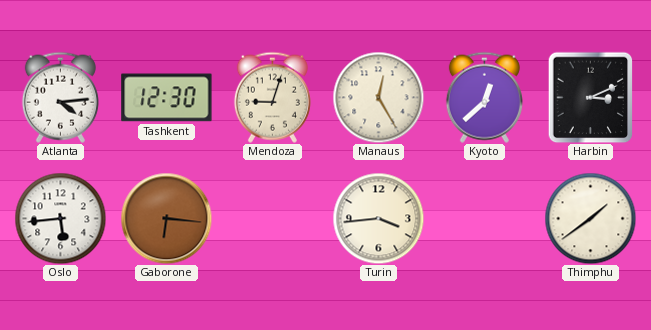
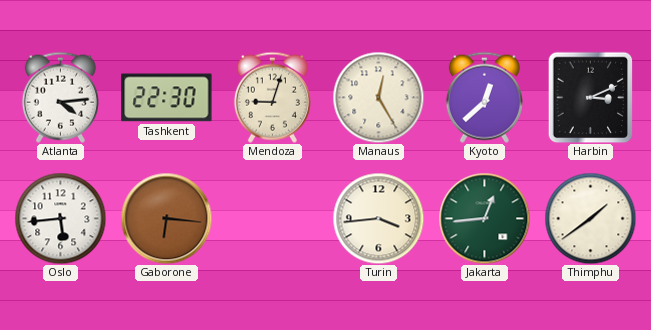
Tashkent: 12:30 -> 22:30
Jakarta: none -> 12:44
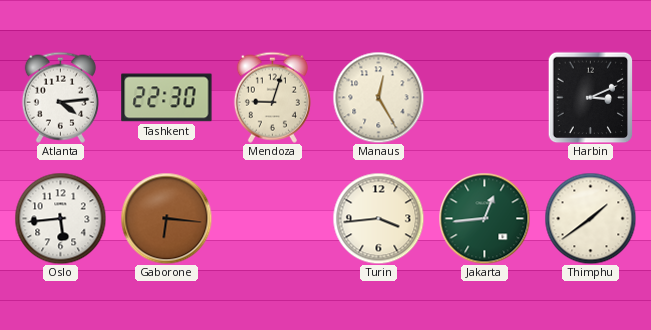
Kyoto: 12:38 -> none
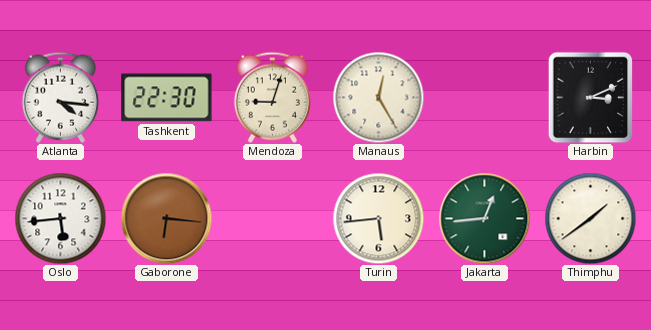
Atlanta: 4:14 -> 4:16
Turin: 3:44 -> 5:44
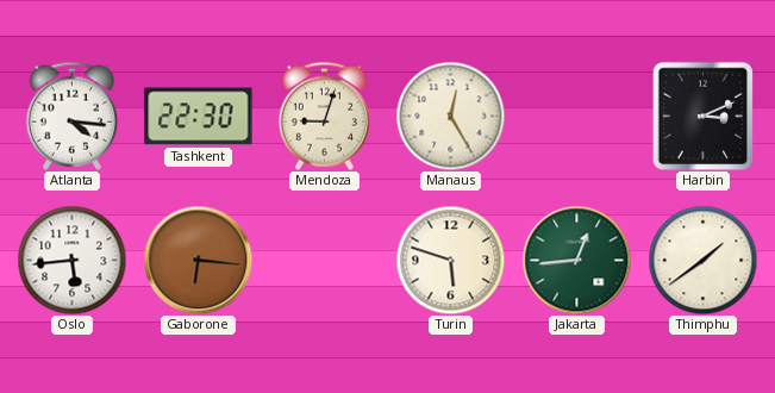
Turin: 5:44 -> 5:48
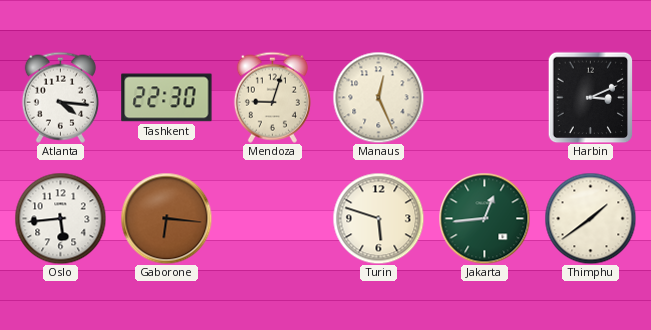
Manaus: 12:25 -> 12:26
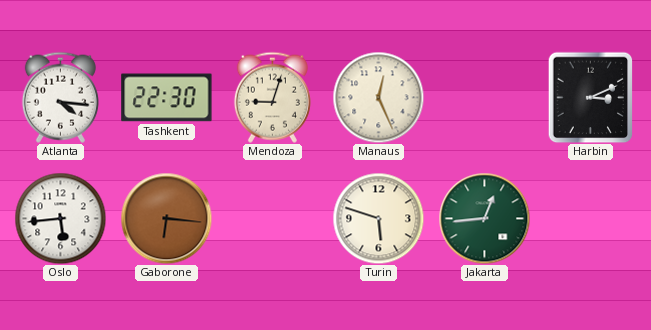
Thimphu: 1:39 -> none
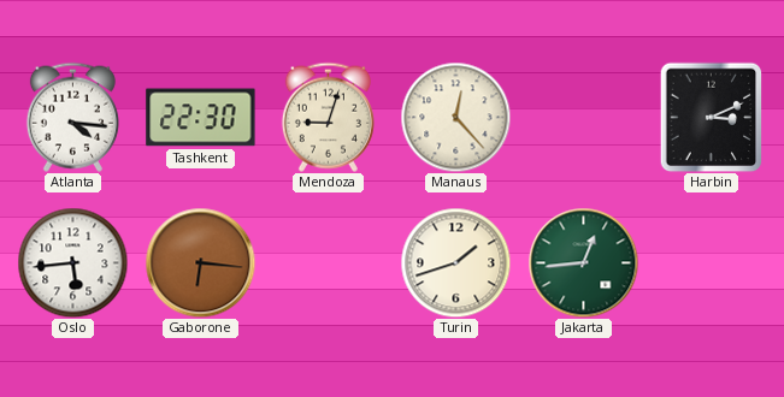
Manaus: 12:26 -> 12:23
Turin: 5:48 -> 1:42
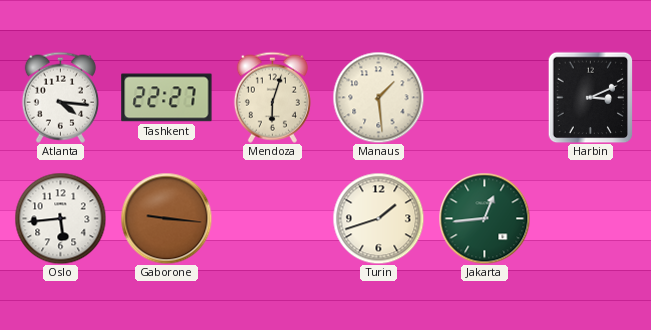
Tashkent: 22:30 -> 22:27
Mendoza: 9:03 -> 6:03
Manaus: 12:23 -> 1:29
Gaborone: 6:16 -> 9:16
